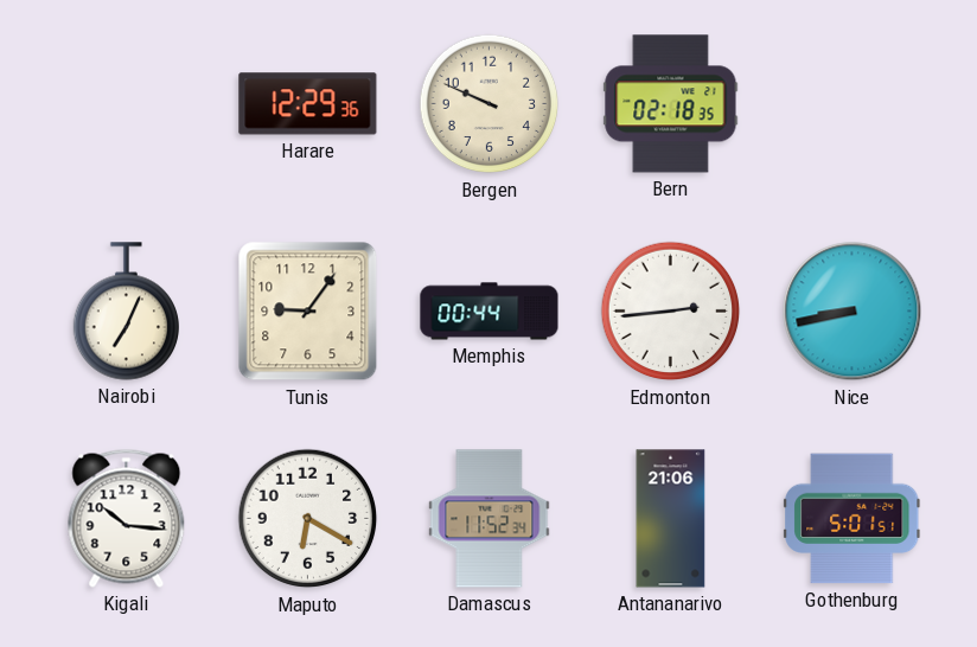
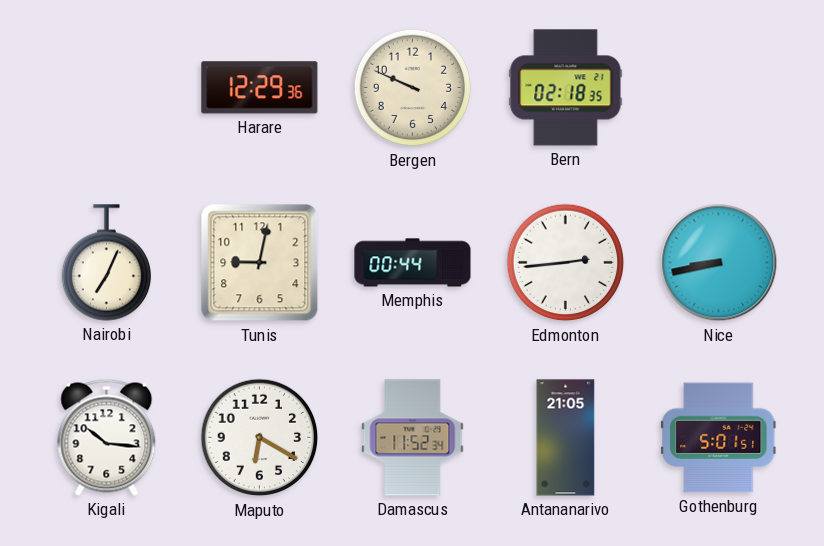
Tunis: 9:06 -> 9:02
Antananarivo: 21:06 -> 21:05
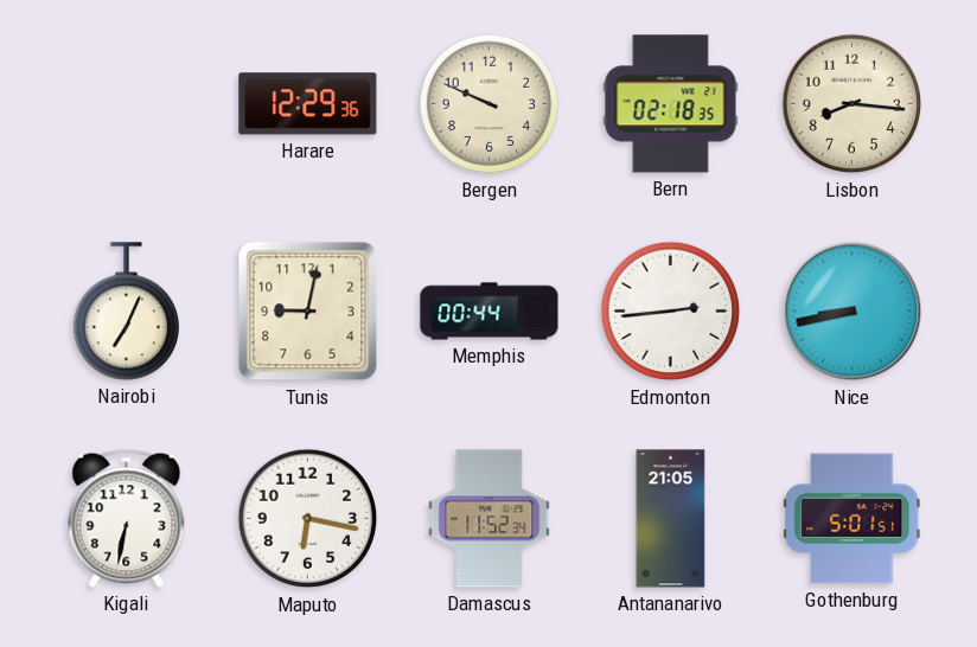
Lisbon: none -> 8:16
Kigali: 10:16 -> 6:32
Maputo: 6:20 -> 6:17
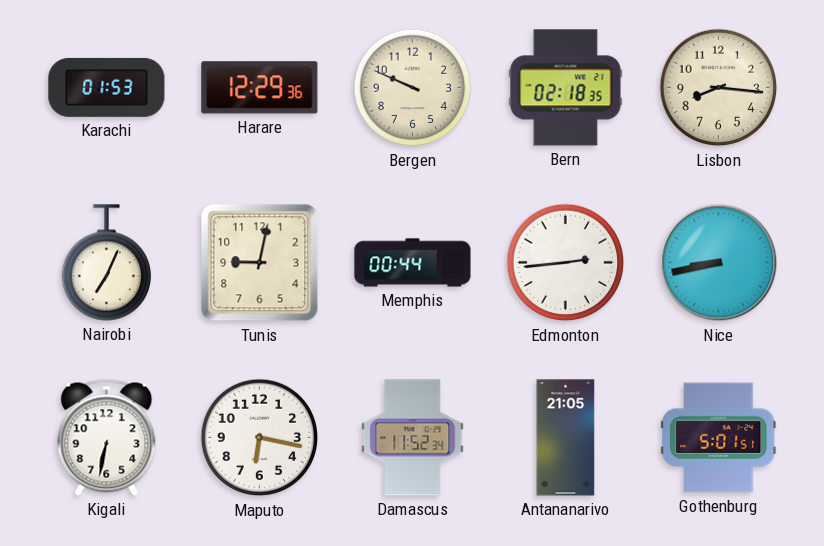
Karachi: none -> 01:53
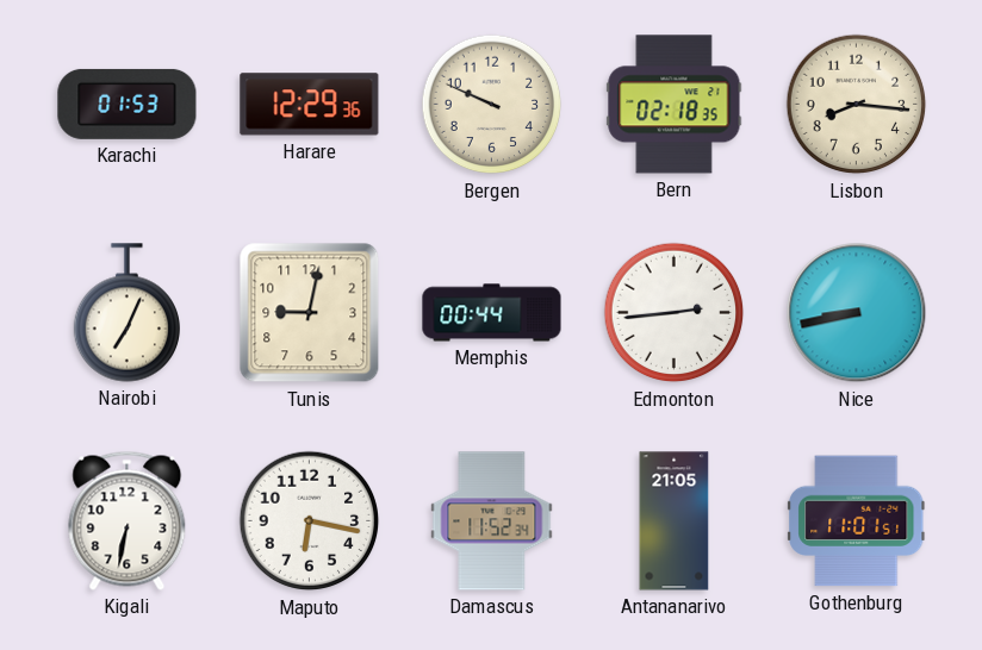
Gothenburg: 5:01 -> 11:01
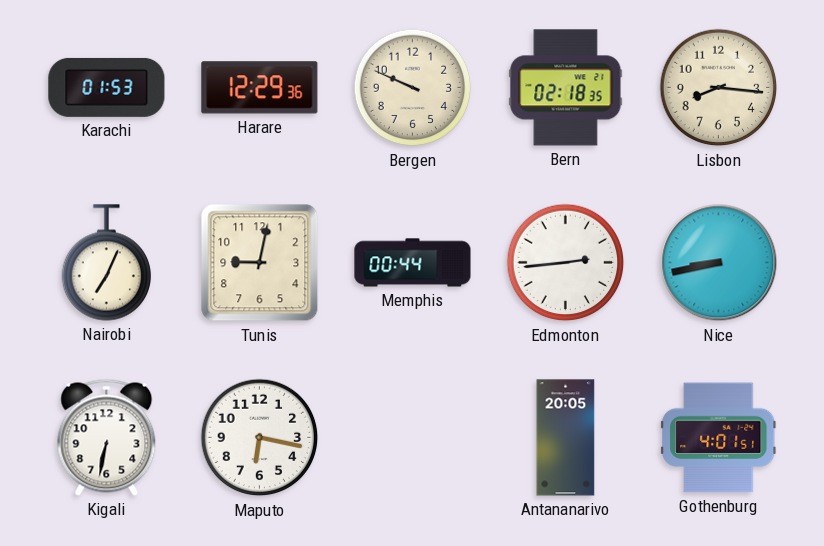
Damascus: 11:52 -> none
Antananarivo: 21:05 -> 20:05
Gothenburg: 11:01 -> 4:01
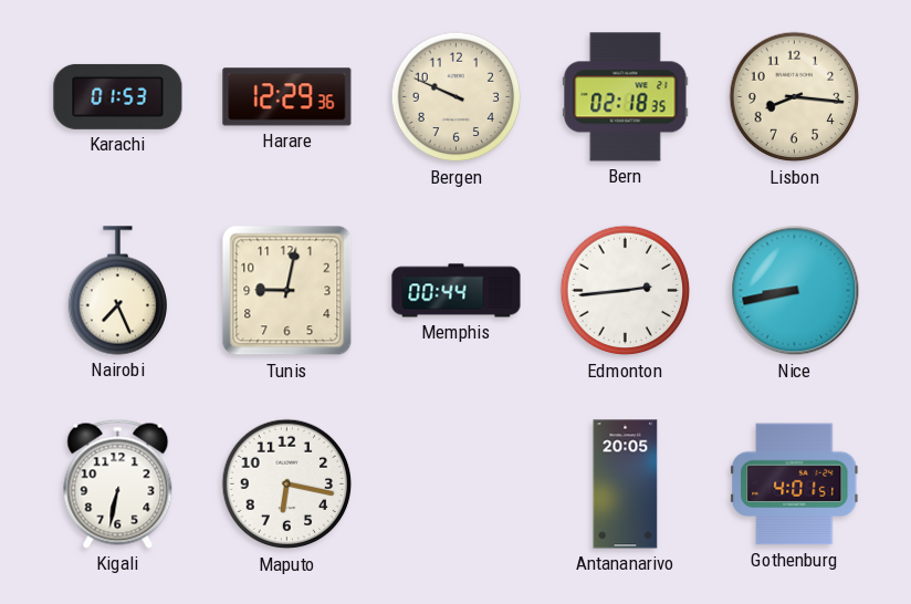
Nairobi: 7:04 -> 7:26
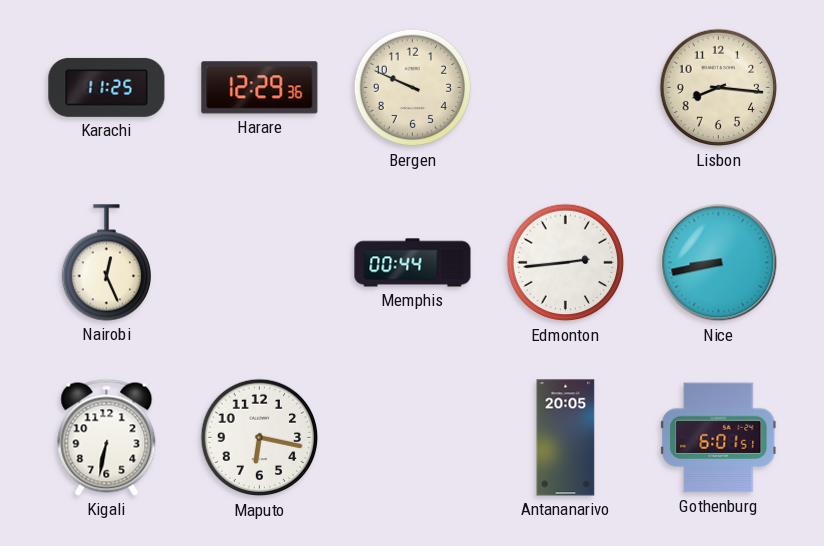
Karachi: 01:53 -> 11:25
Bern: 02:18 -> none
Nairobi: 7:26 -> 12:26
Tunis: 9:02 -> none
Gothenburg: 4:01 -> 6:01
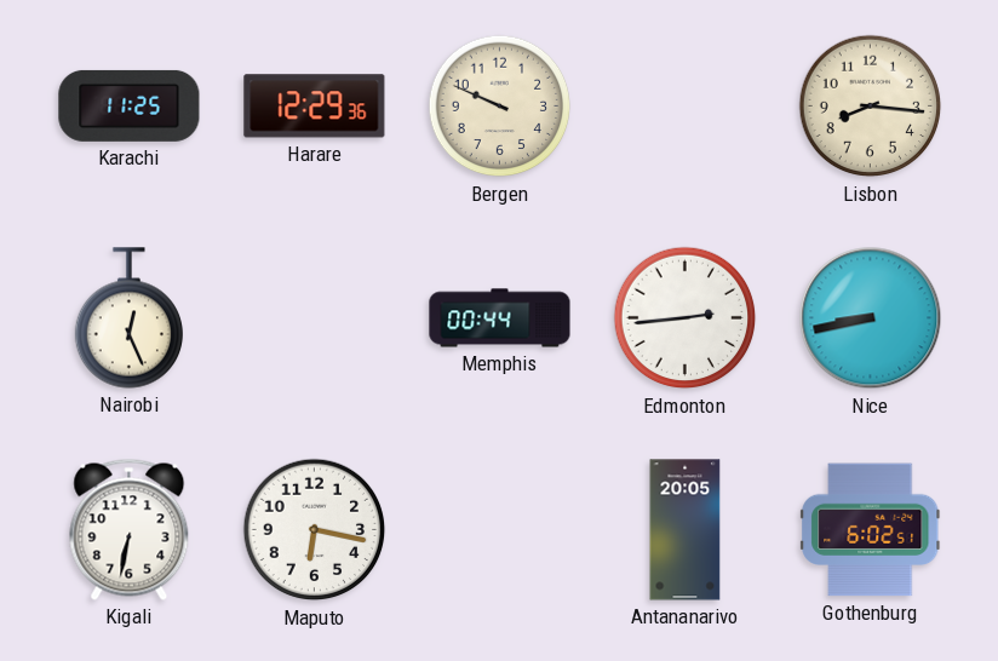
Gothenburg: 6:01 -> 6:02
